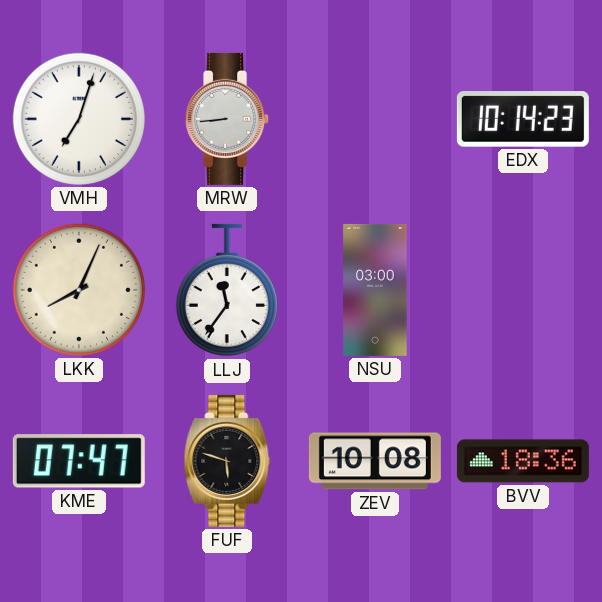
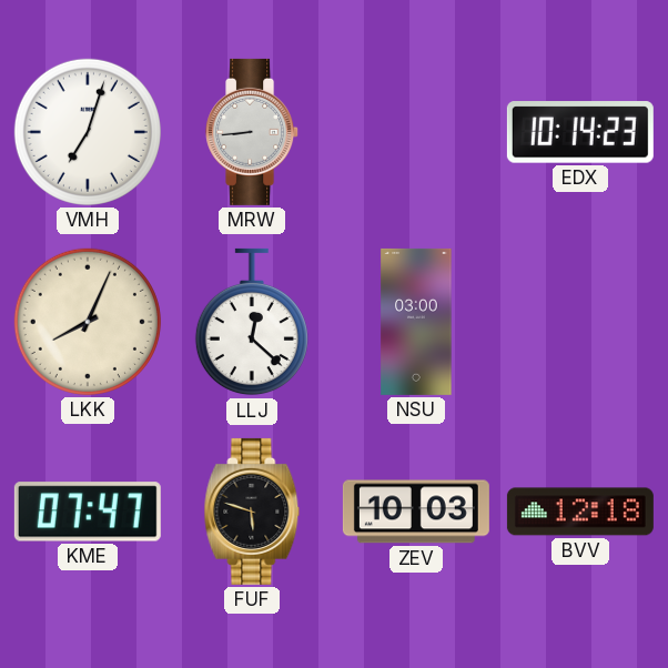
LLJ: 11:36 -> 12:22
ZEV: 10:08 -> 10:03
BVV: 18:36 -> 12:18
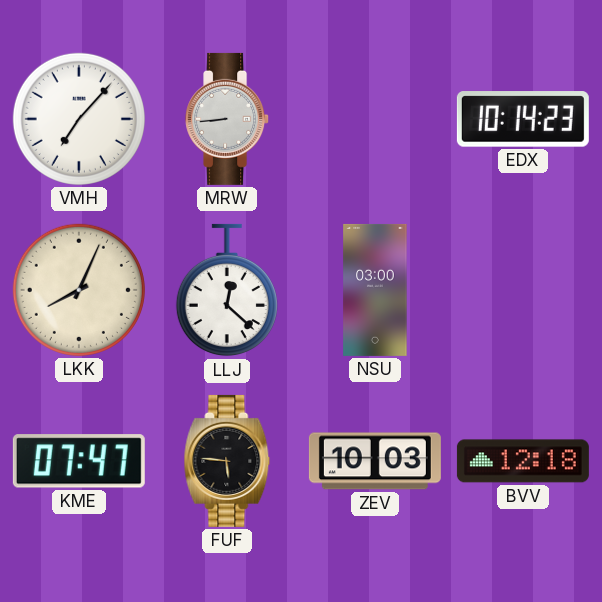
VMH: 7:03 -> 7:07
FUF: 5:48 -> 5:46
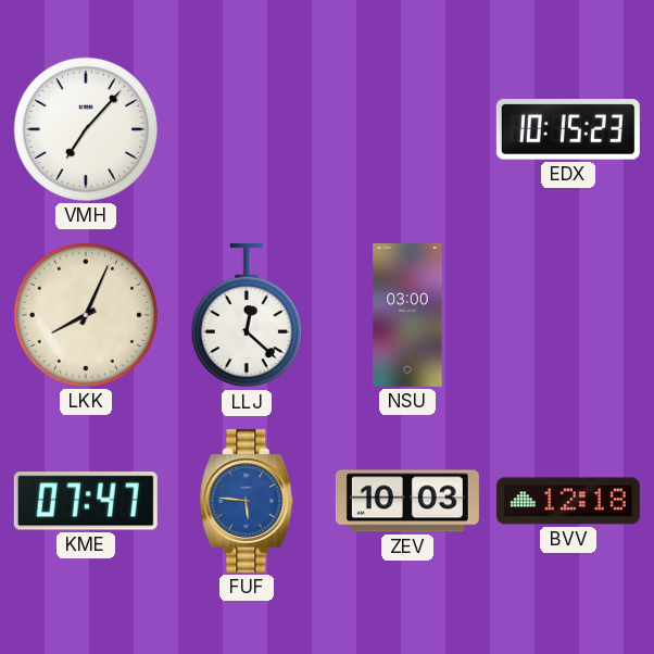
MRW: 8:44 -> none
EDX: 10:14 -> 10:15
FUF dial: black -> blue
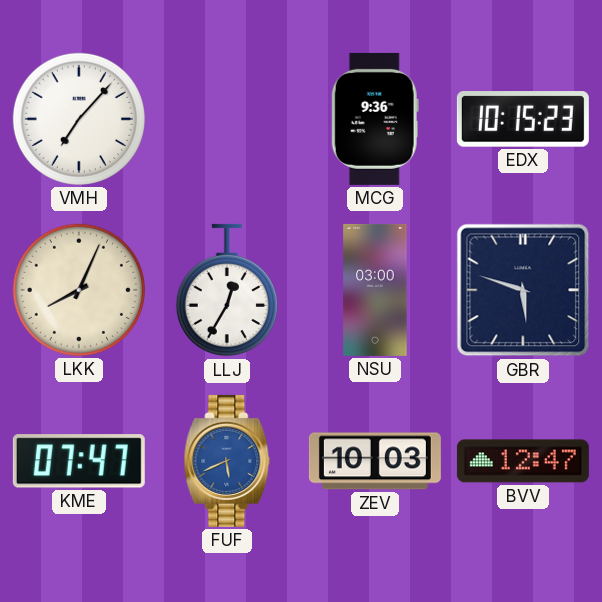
MCG: none -> 9:36
LLJ: 12:22 -> 12:35
GBR: none -> 5:48
FUF: 5:46 -> 5:41
BVV: 12:18 -> 12:47
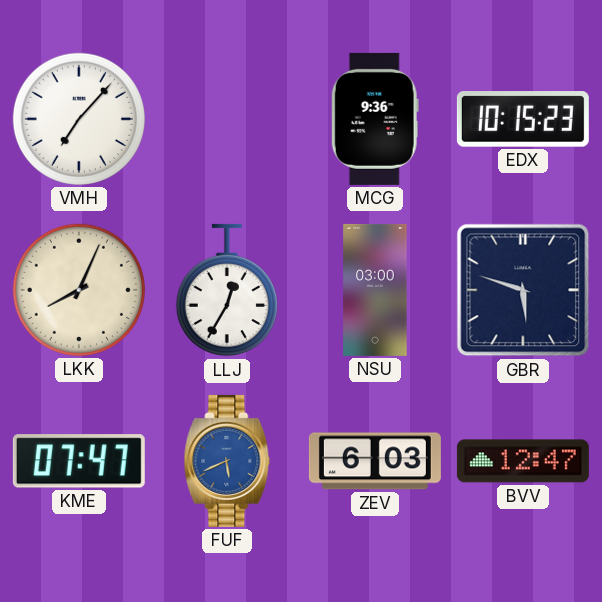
ZEV: 10:03 -> 6:03
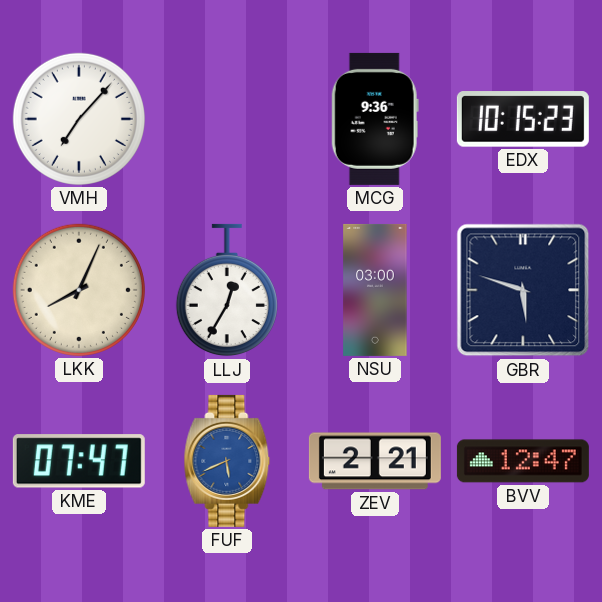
ZEV: 6:03 -> 2:21
